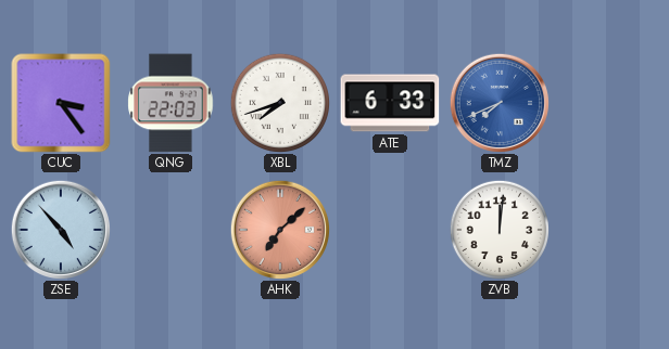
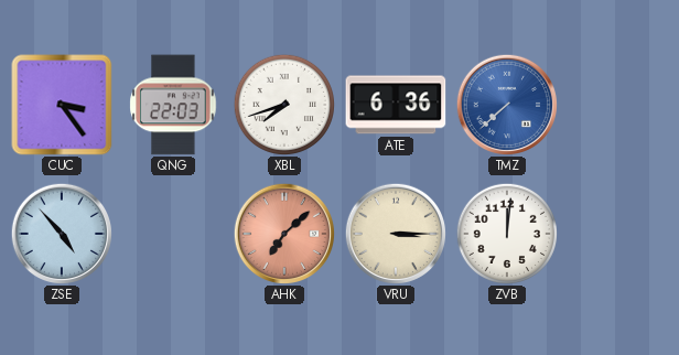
ATE: 6:33 -> 6:36
TMZ: 7:41 -> 7:38
VRU: none -> 3:15
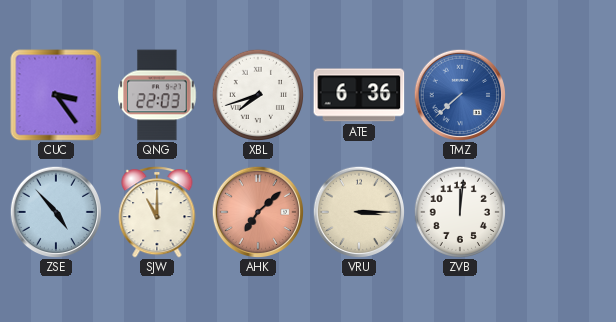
SJW: none -> 11:00
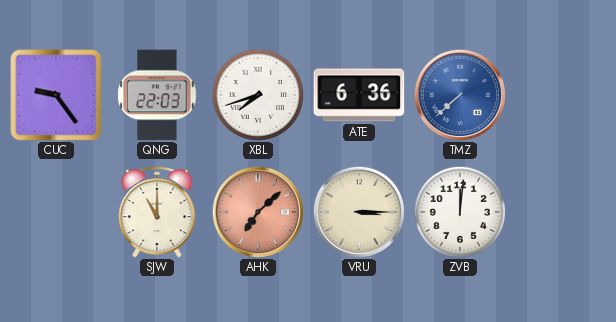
CUC: 3:24 -> 9:24
ZSE: 4:53 -> none
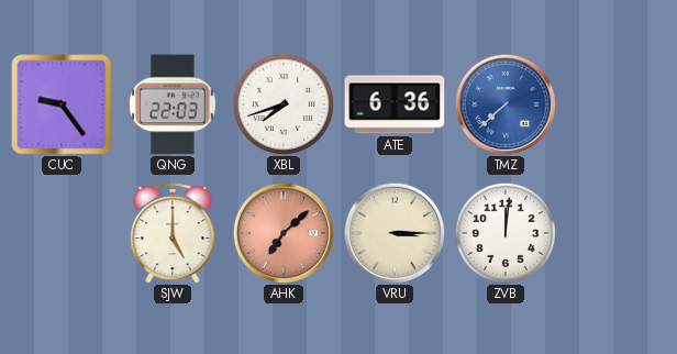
SJW: 11:00 -> 5:00
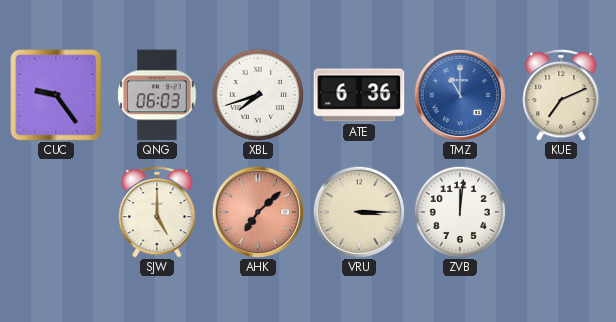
QNG: 22:03 -> 06:03
TMZ: 7:38 -> 11:00
KUE: none -> 7:11
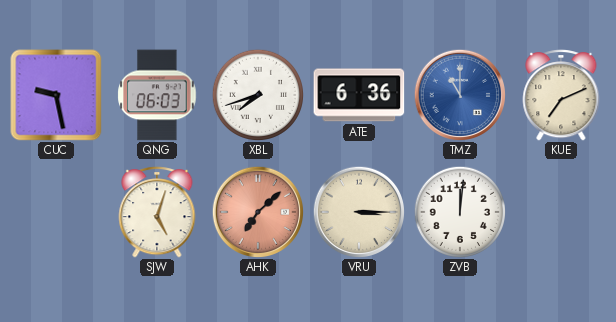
CUC: 9:24 -> 9:28
SJW: 5:00 -> 5:03
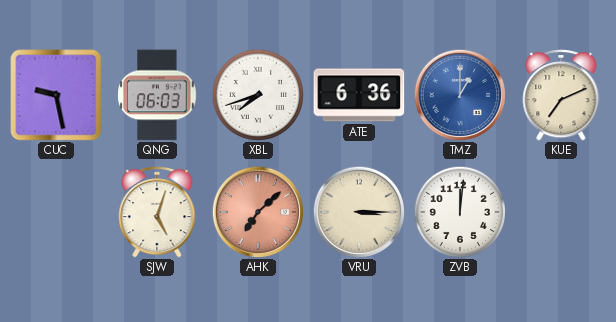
TMZ: 11:00 -> 1:00
